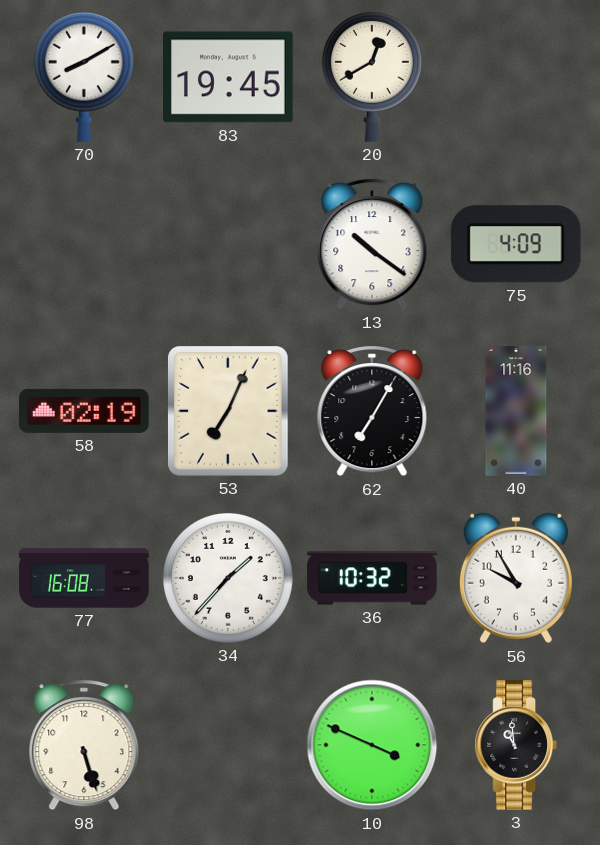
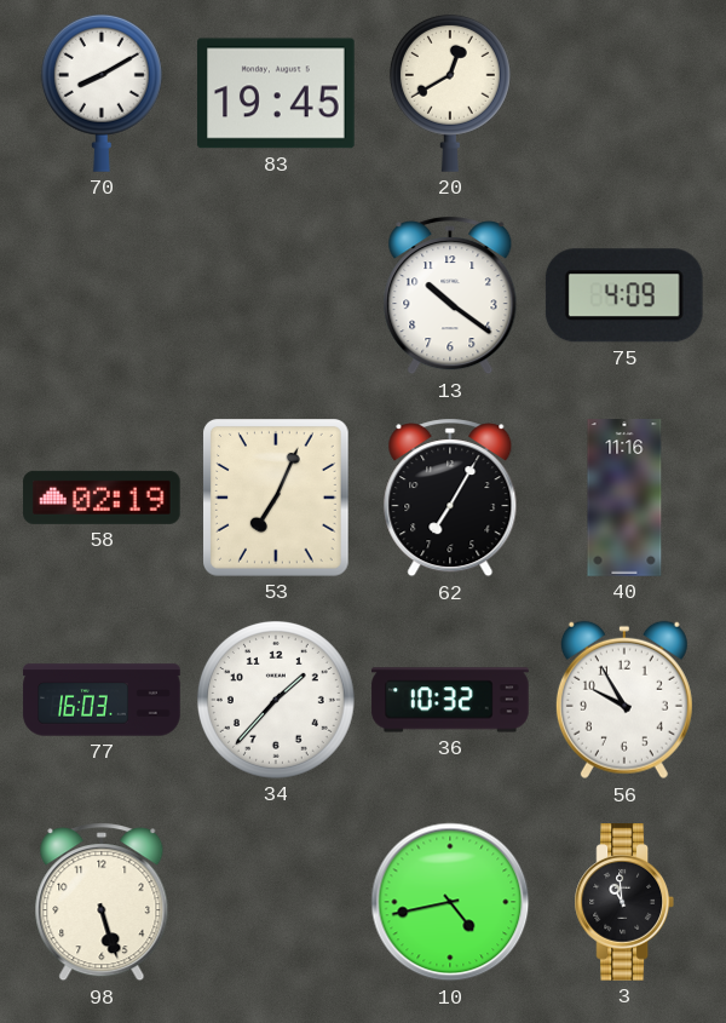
77: 16:08 -> 16:03
10: 3:49 -> 4:43
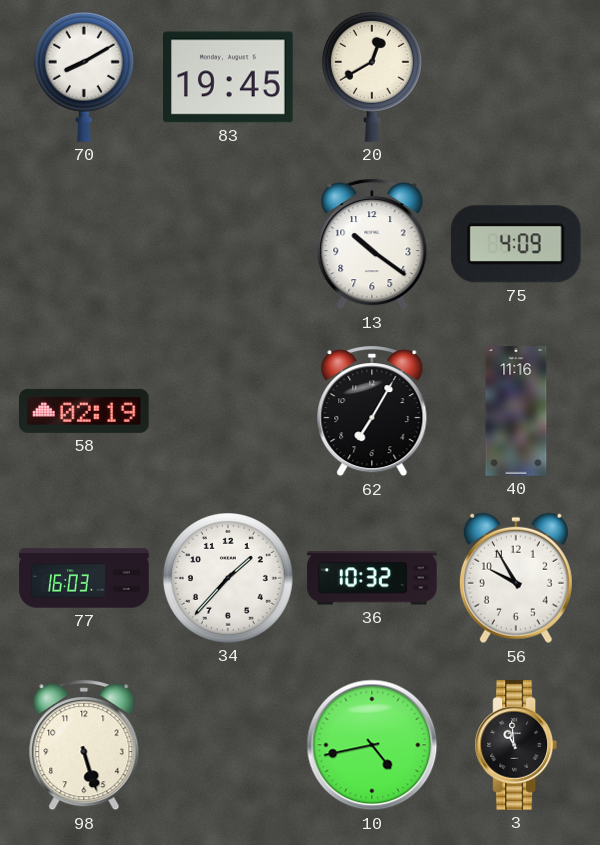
53: 7:04 -> none
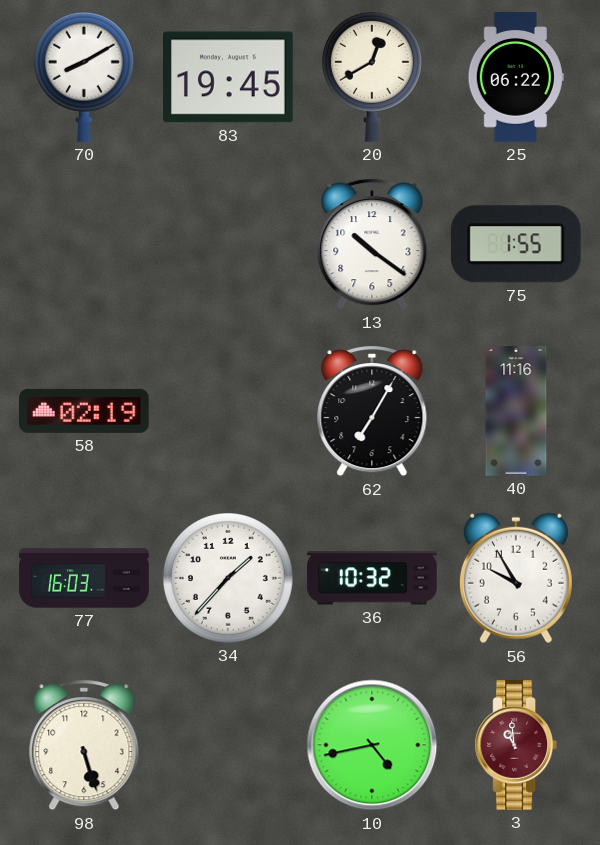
25: none -> 06:22
75: 4:09 -> 1:55
3 dial: black -> burgundy
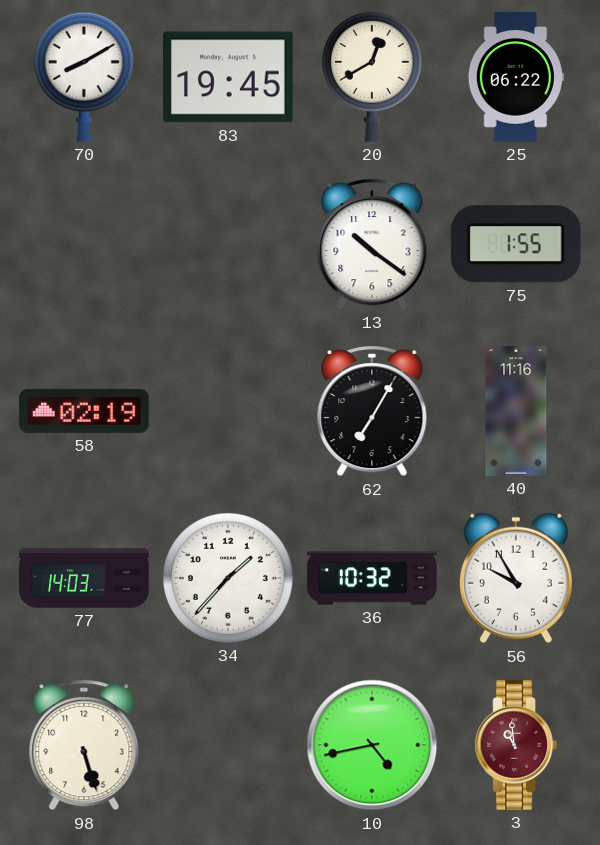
77: 16:03 -> 14:03
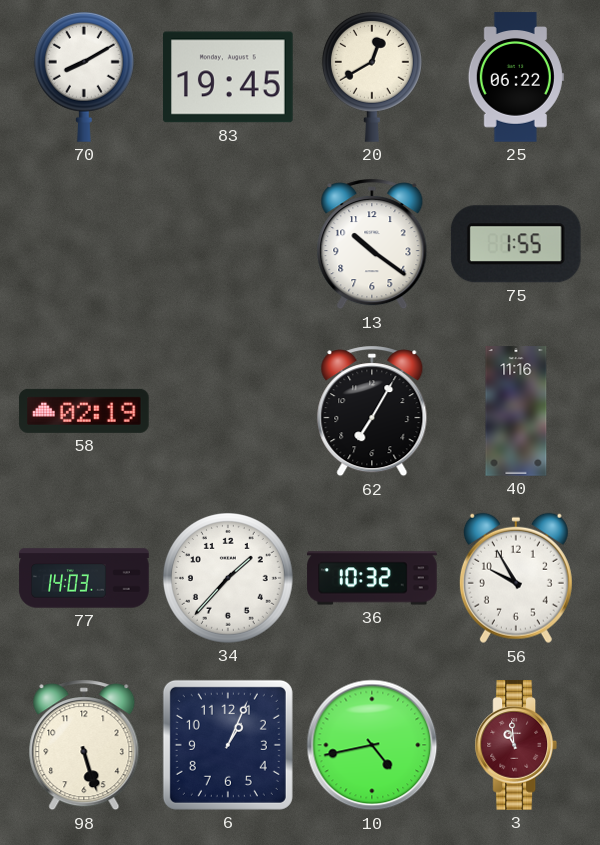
6: none -> 1:04
